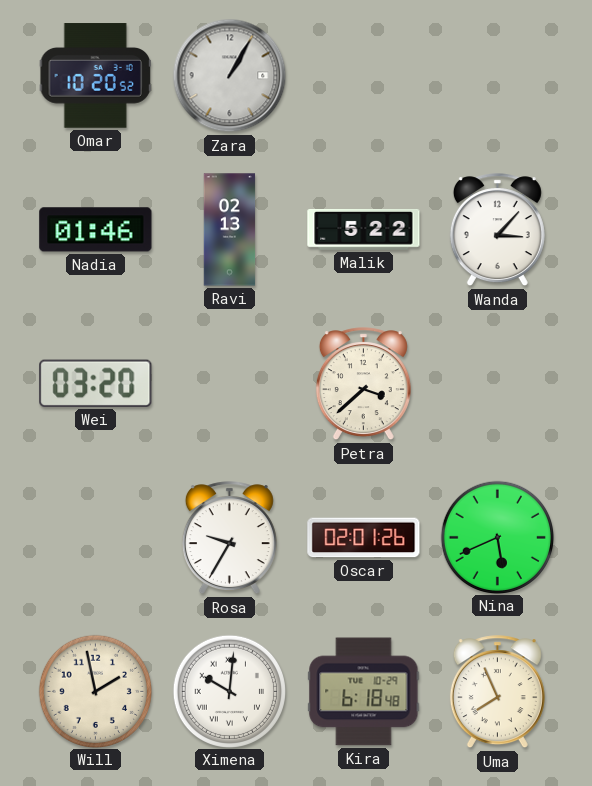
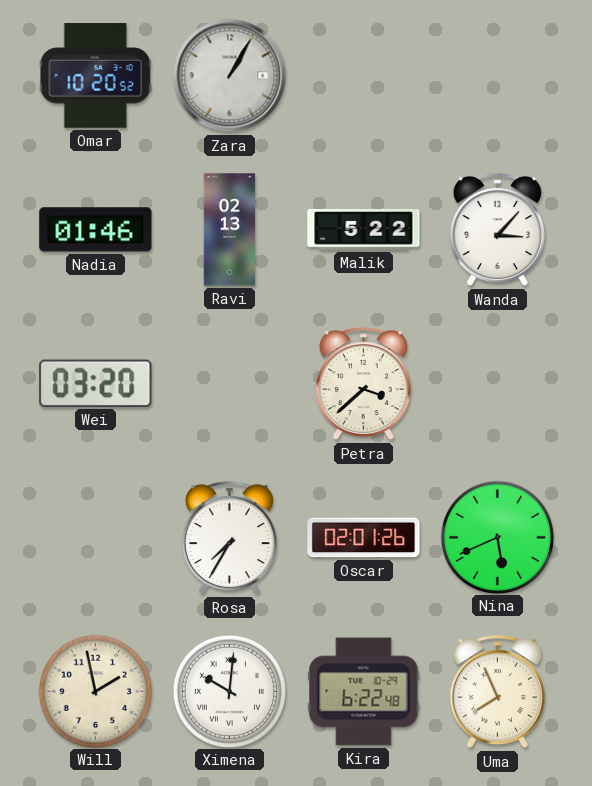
Rosa: 9:35 -> 7:35
Kira: 6:18 -> 6:22
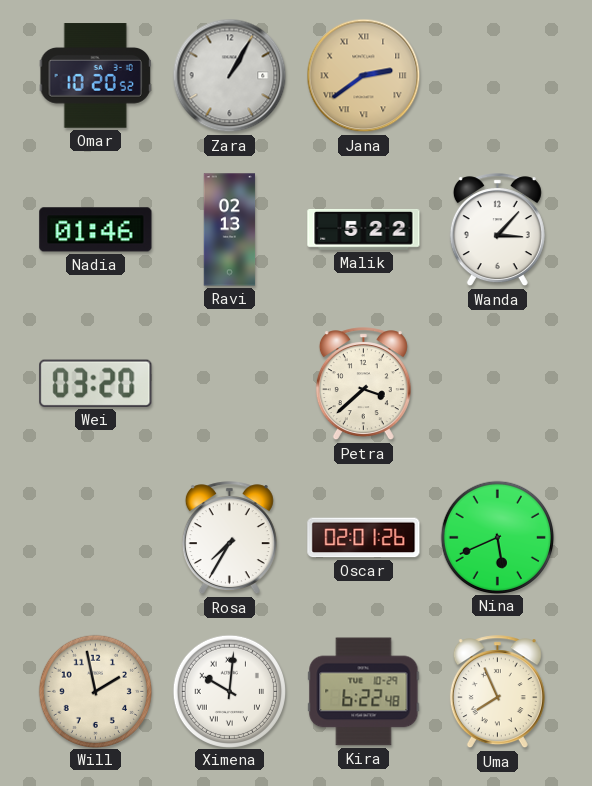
Jana: none -> 2:39
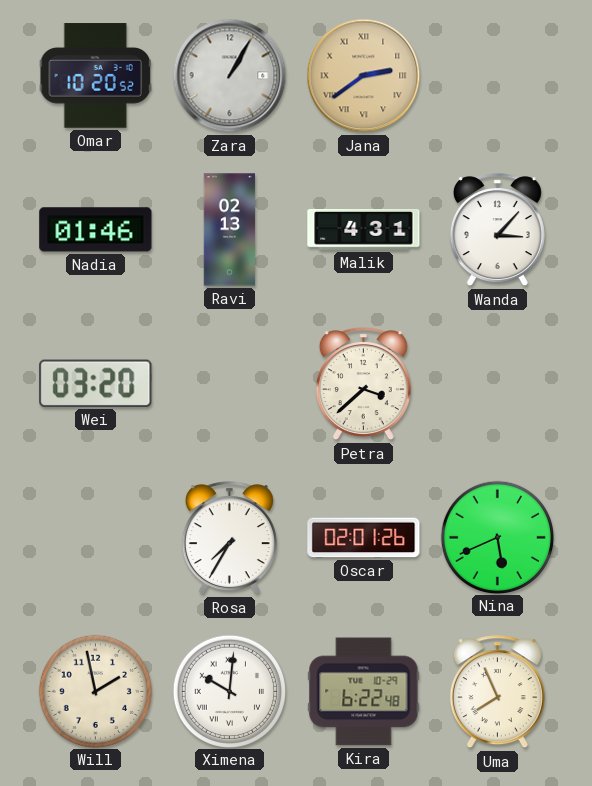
Malik: 5:22 -> 4:31
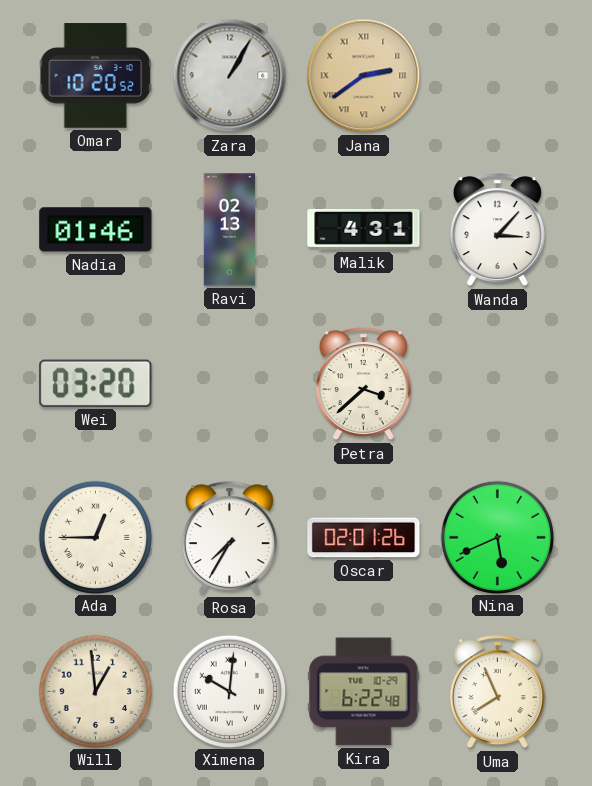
Ada: none -> 12:45
Will: 1:58 -> 12:59
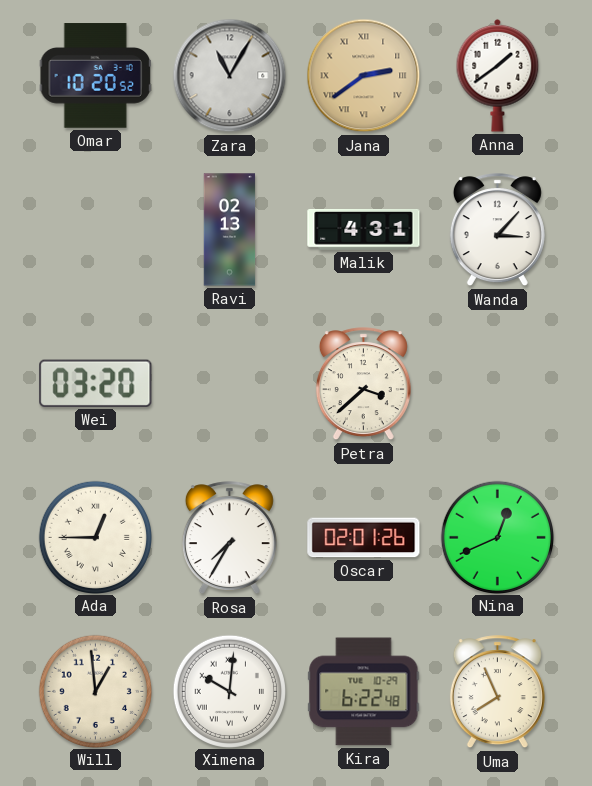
Zara: 1:05 -> 11:05
Anna: none -> 1:39
Nadia: 01:46 -> none
Nina: 5:41 -> 12:41
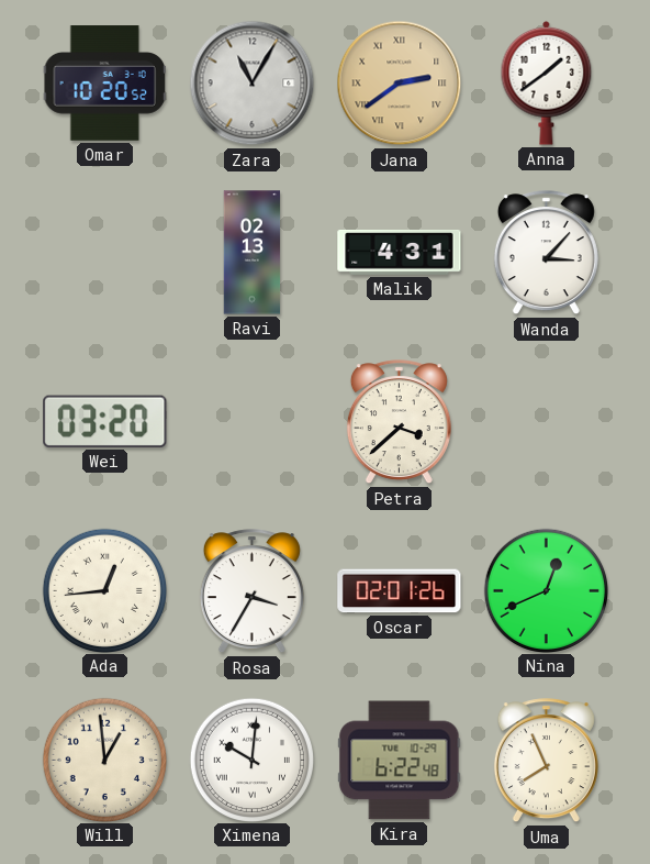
Ada: 12:45 -> 12:44
Rosa: 7:35 -> 3:35
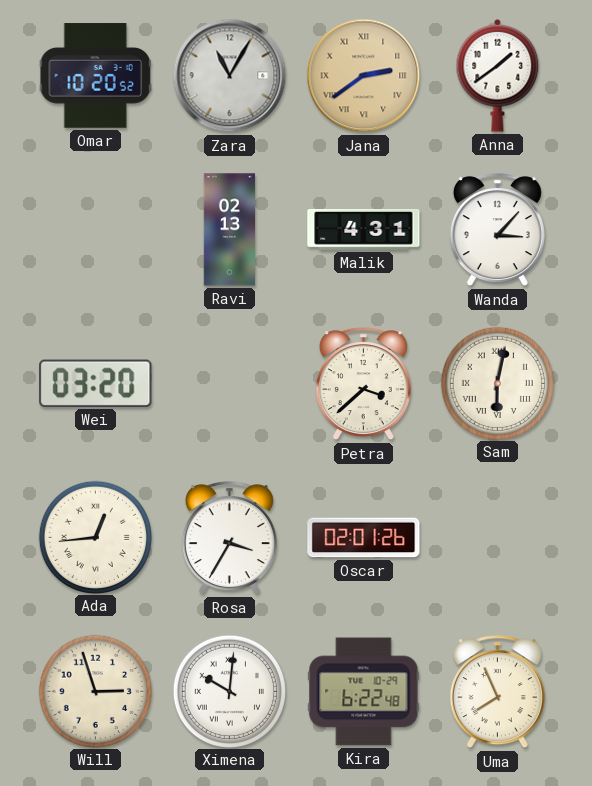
Sam: none -> 6:02
Nina: 12:41 -> none
Will: 12:59 -> 2:57
